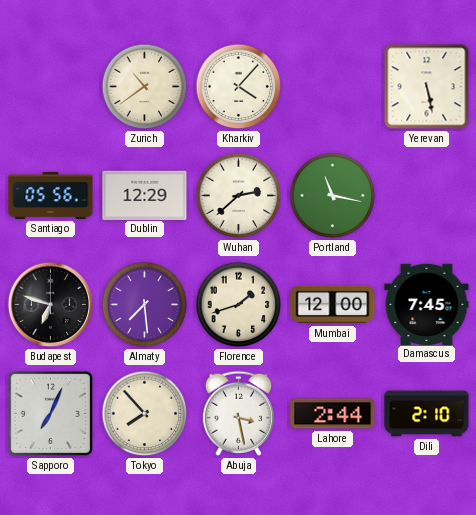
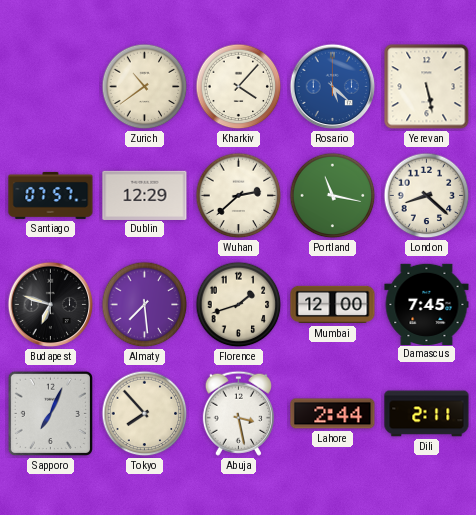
Rosario: none -> 5:22
Santiago: 05:56 -> 07:57
London: none -> 8:22
Dili: 2:10 -> 2:11
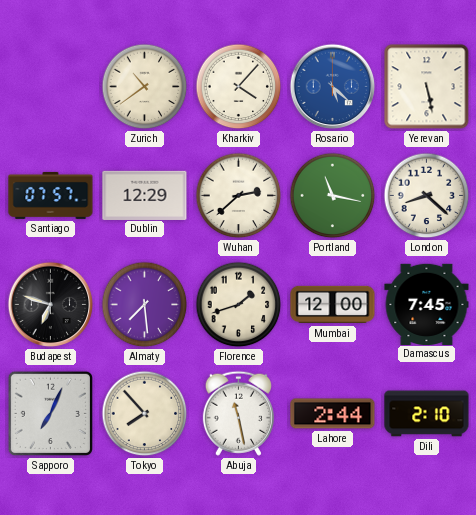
Abuja: 3:28 -> 11:28
Dili: 2:11 -> 2:10
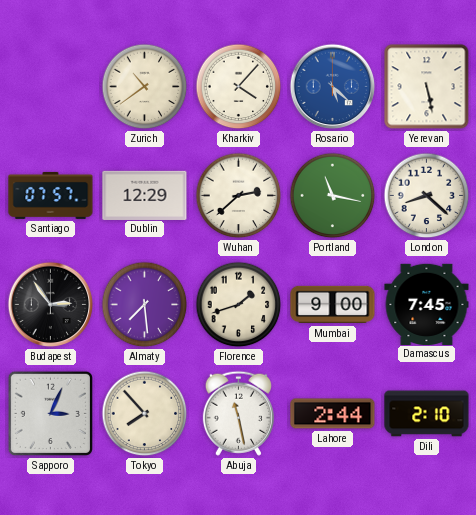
Budapest: 6:48 -> 2:54
Mumbai: 12:00 -> 9:00
Sapporo: 7:04 -> 3:04
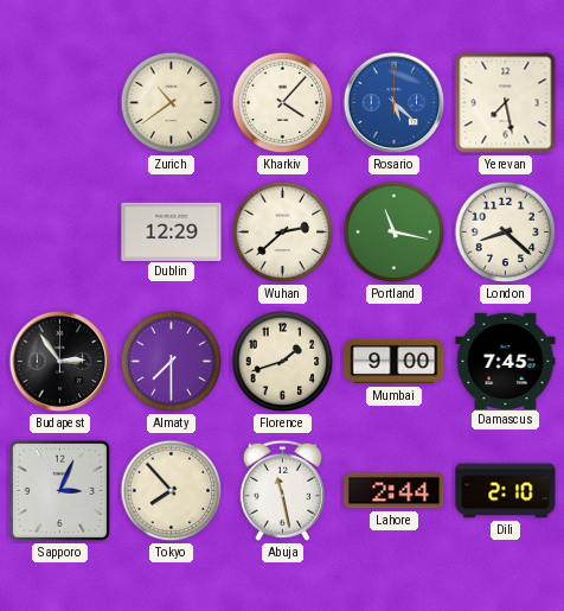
Yerevan: 5:28 -> 7:28
Santiago: 07:57 -> none
Almaty: 7:29 -> 7:30
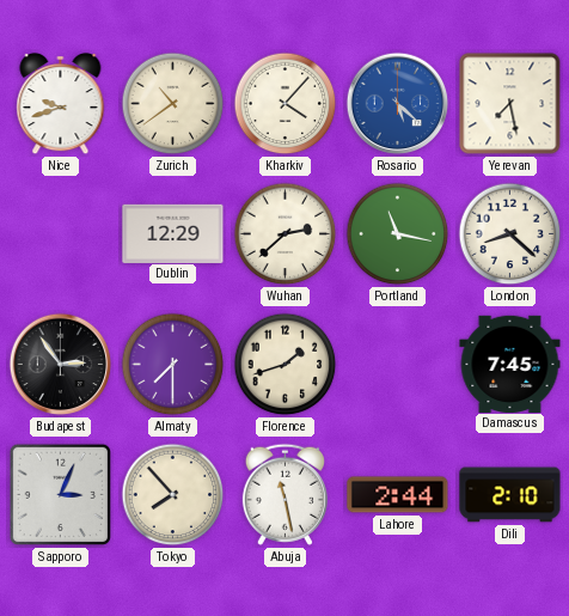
Nice: none -> 9:42
Mumbai: 9:00 -> none
